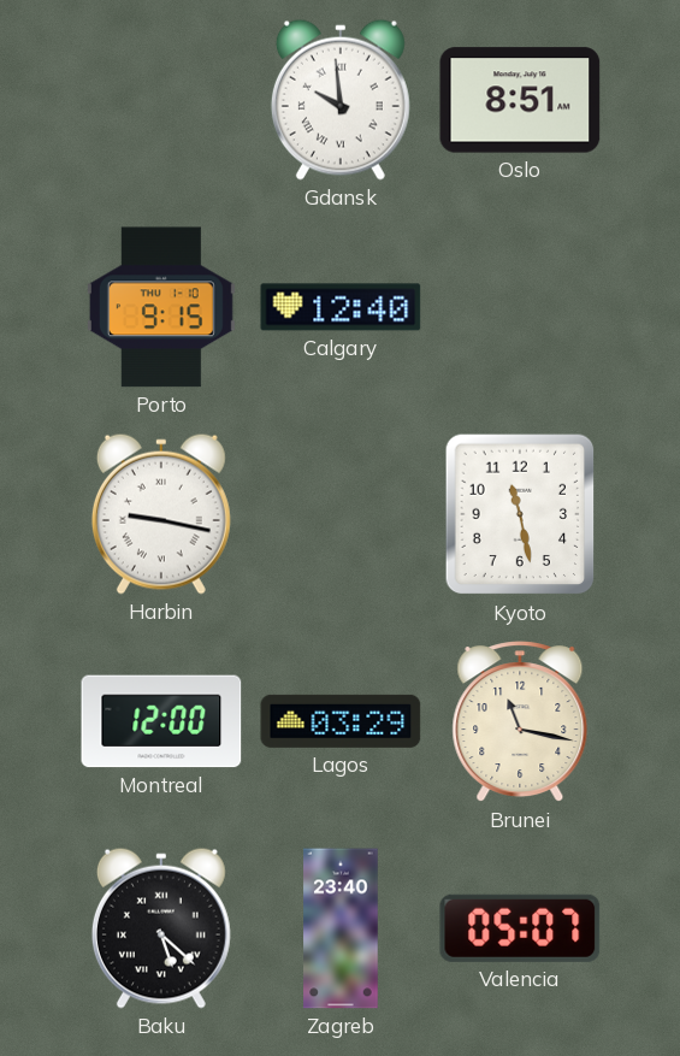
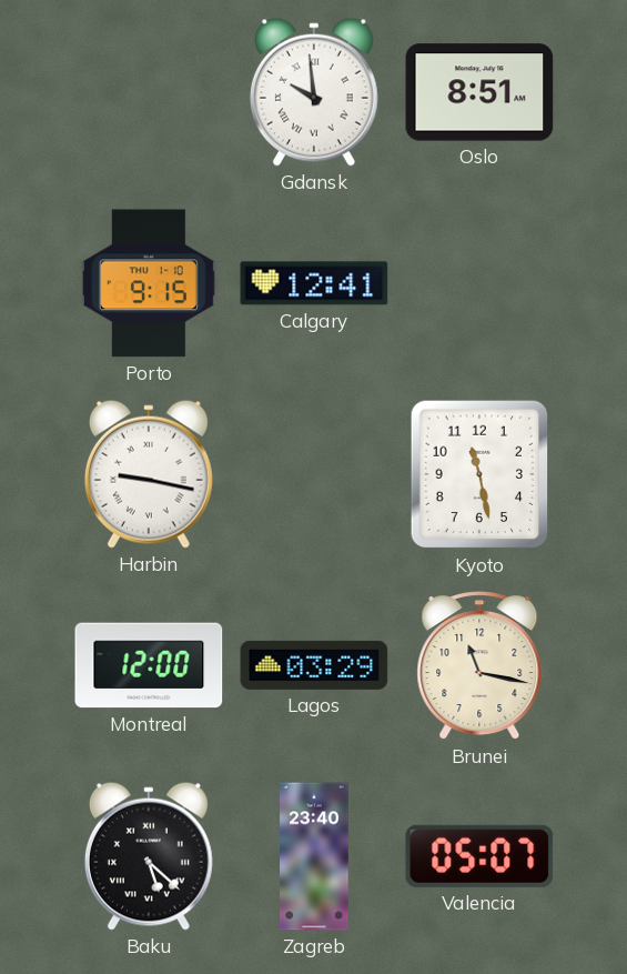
Calgary: 12:40 -> 12:41
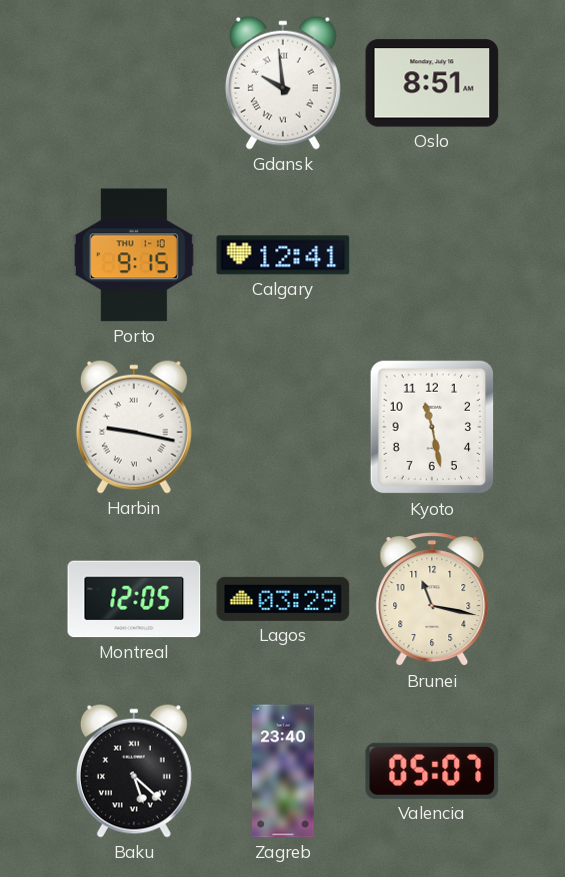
Montreal: 12:00 -> 12:05
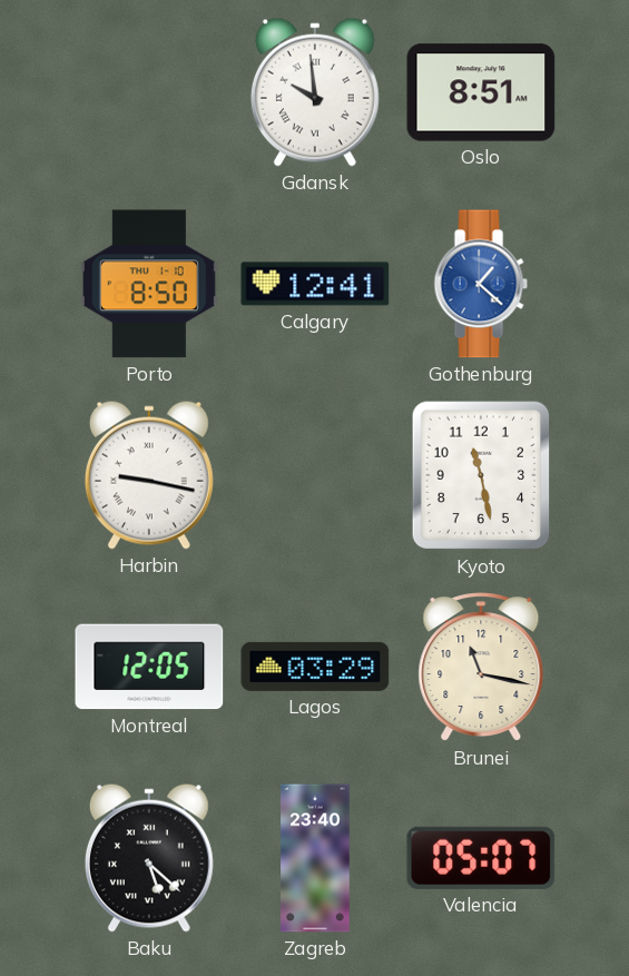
Porto: 9:15 -> 8:50
Gothenburg: none -> 1:22
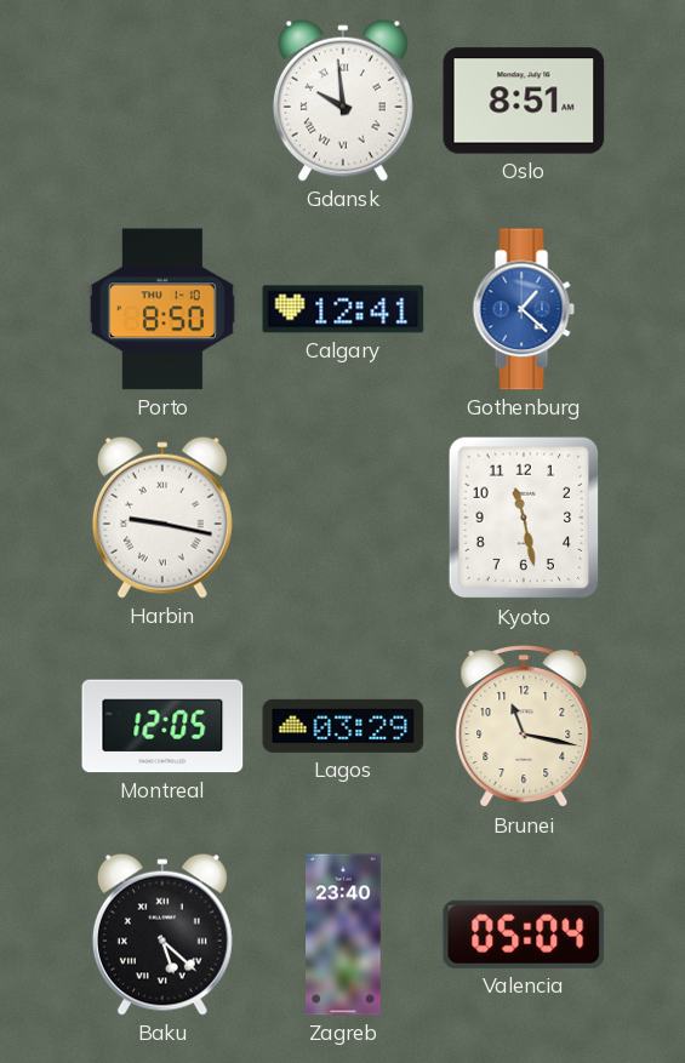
Valencia: 05:07 -> 05:04
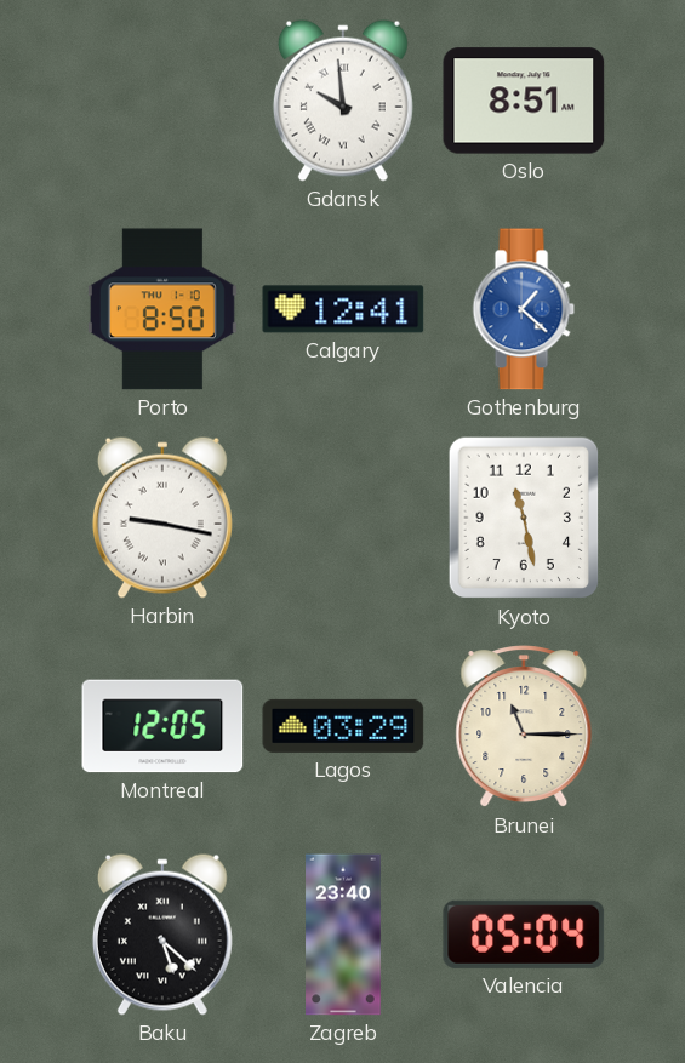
Brunei: 11:17 -> 11:15
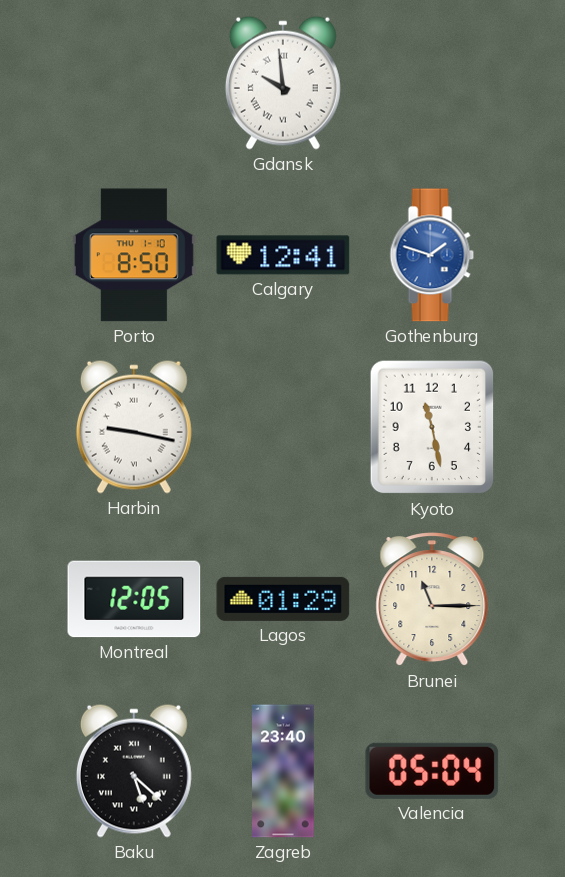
Oslo: 8:51 -> none
Gothenburg: 1:22 -> 1:48
Lagos: 03:29 -> 01:29
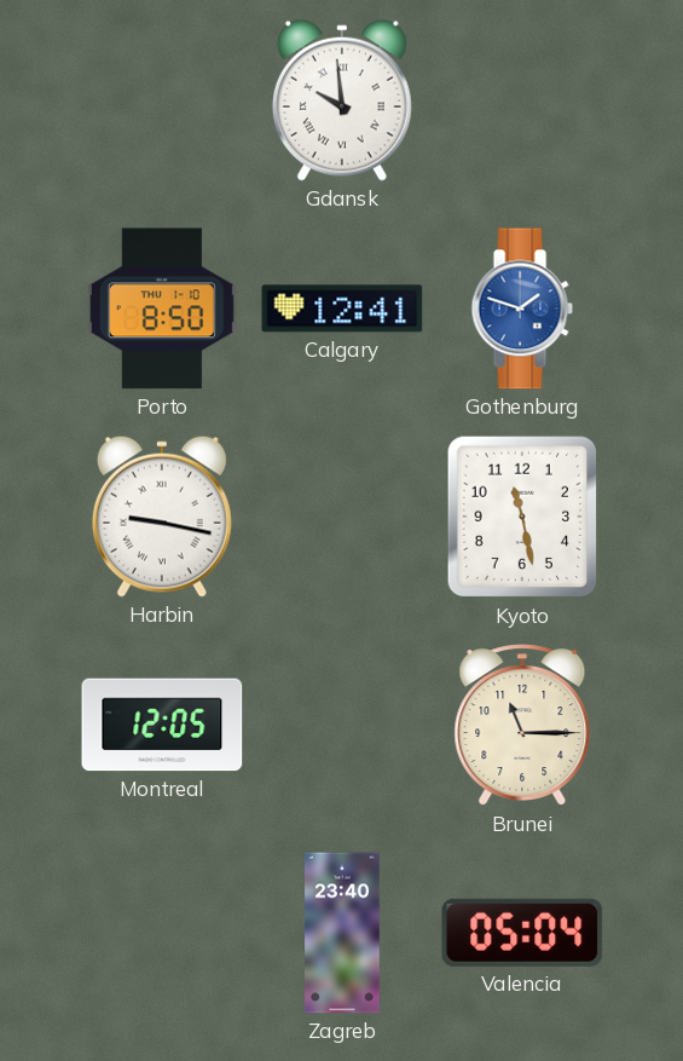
Lagos: 01:29 -> none
Baku: 5:22 -> none
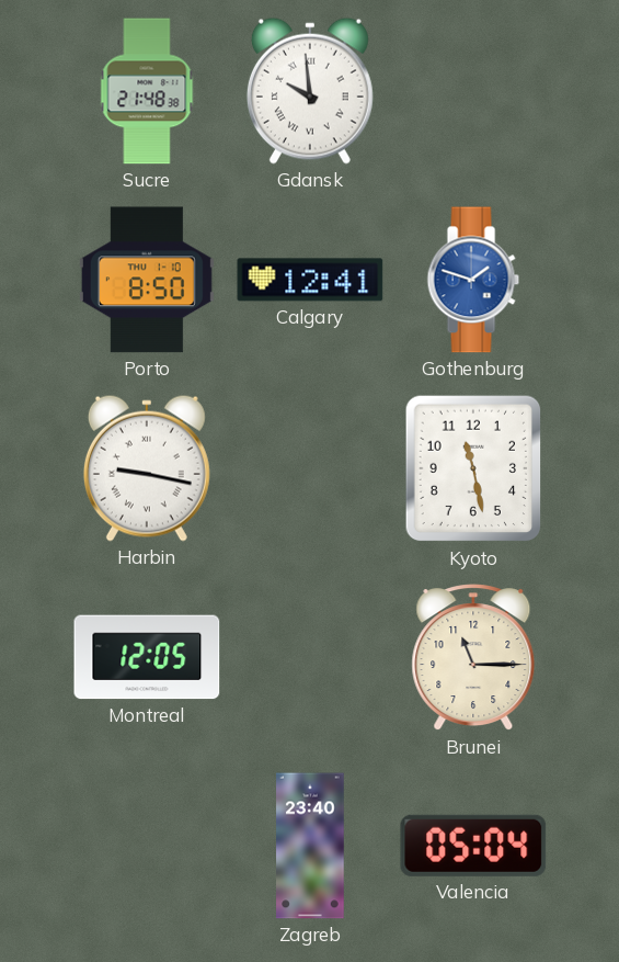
Sucre: none -> 21:48
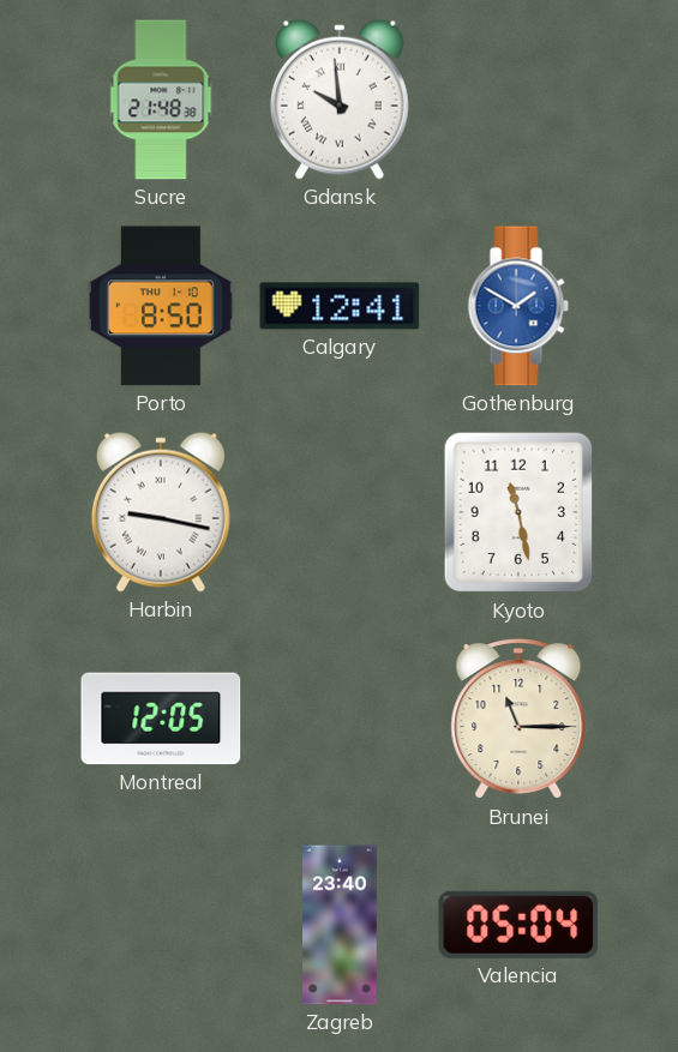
Gothenburg: 1:48 -> 1:50
